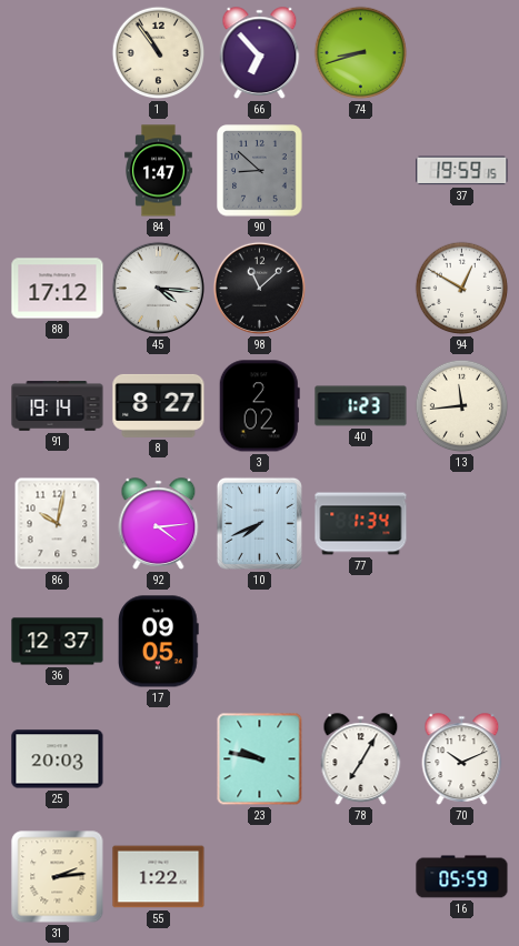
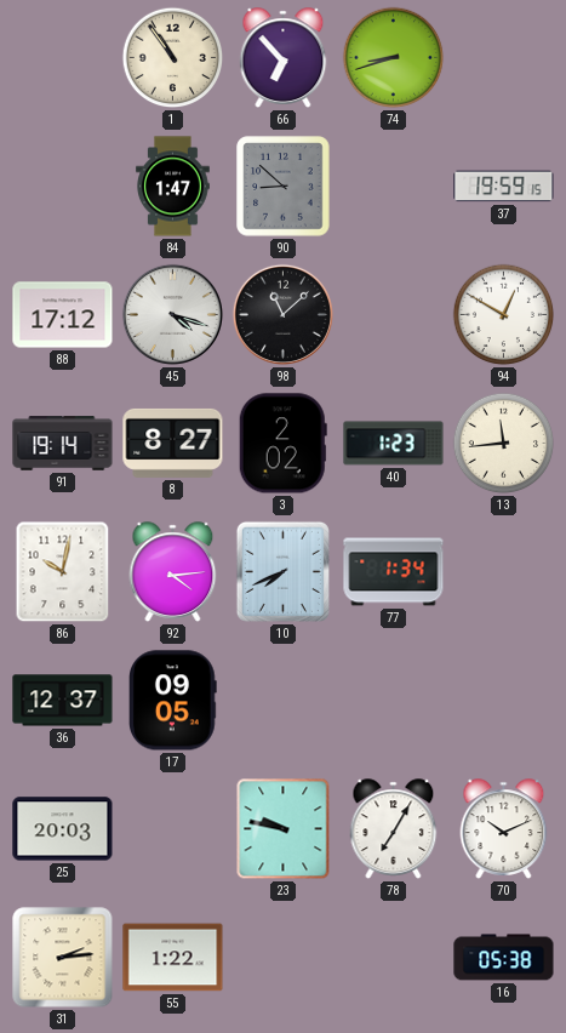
45: 4:16 -> 4:18
16: 05:59 -> 05:38
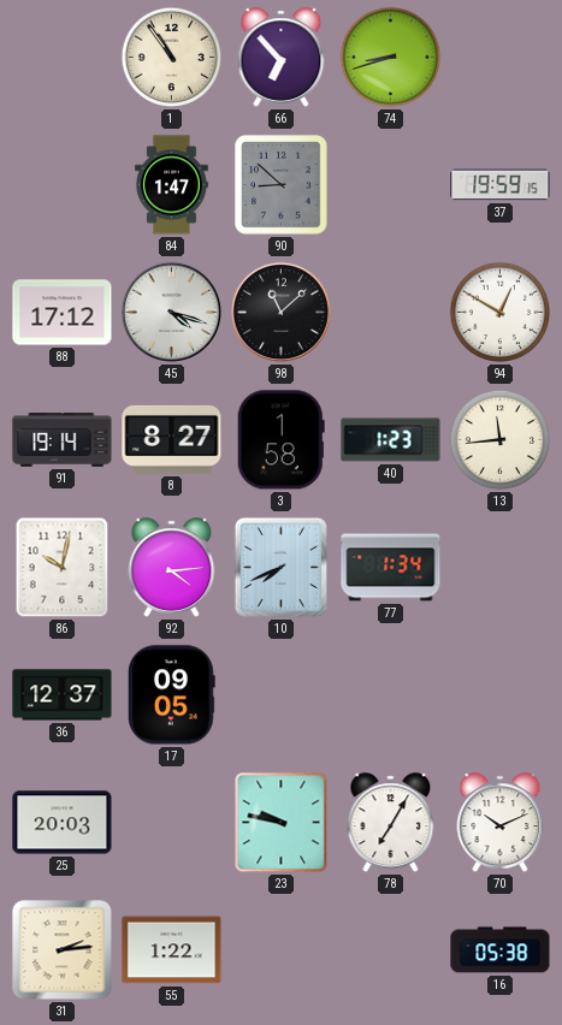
3: 2:02 -> 1:58
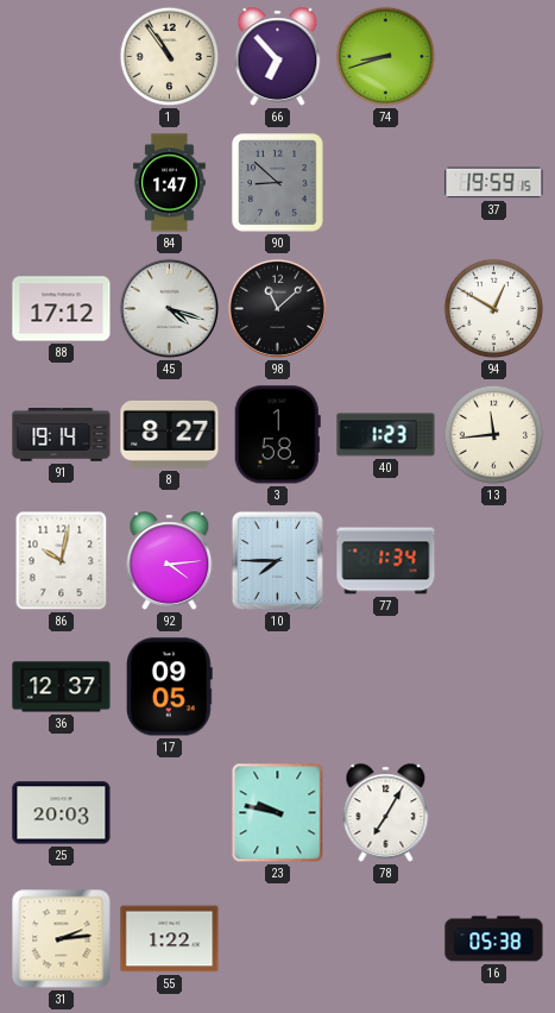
10: 7:41 -> 7:45
70: 10:11 -> none
